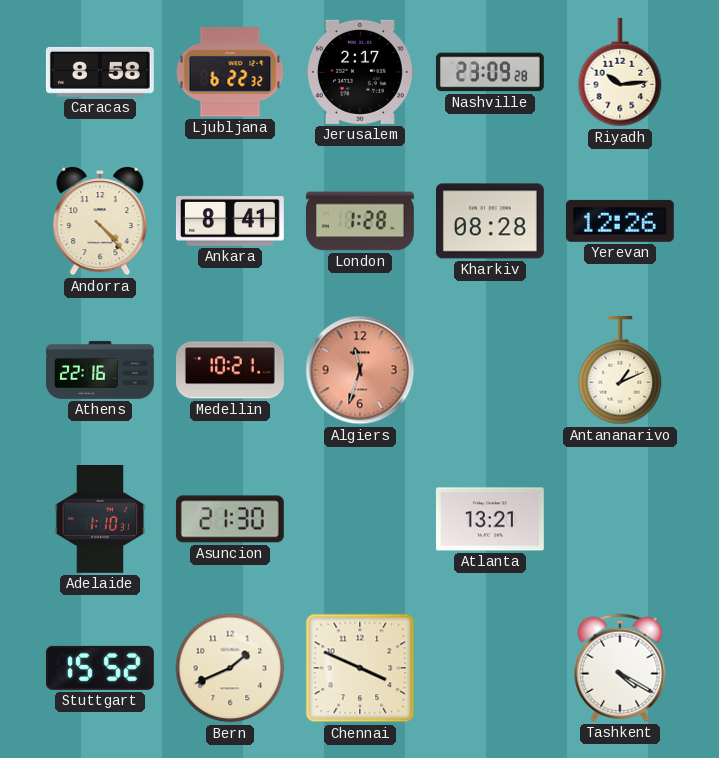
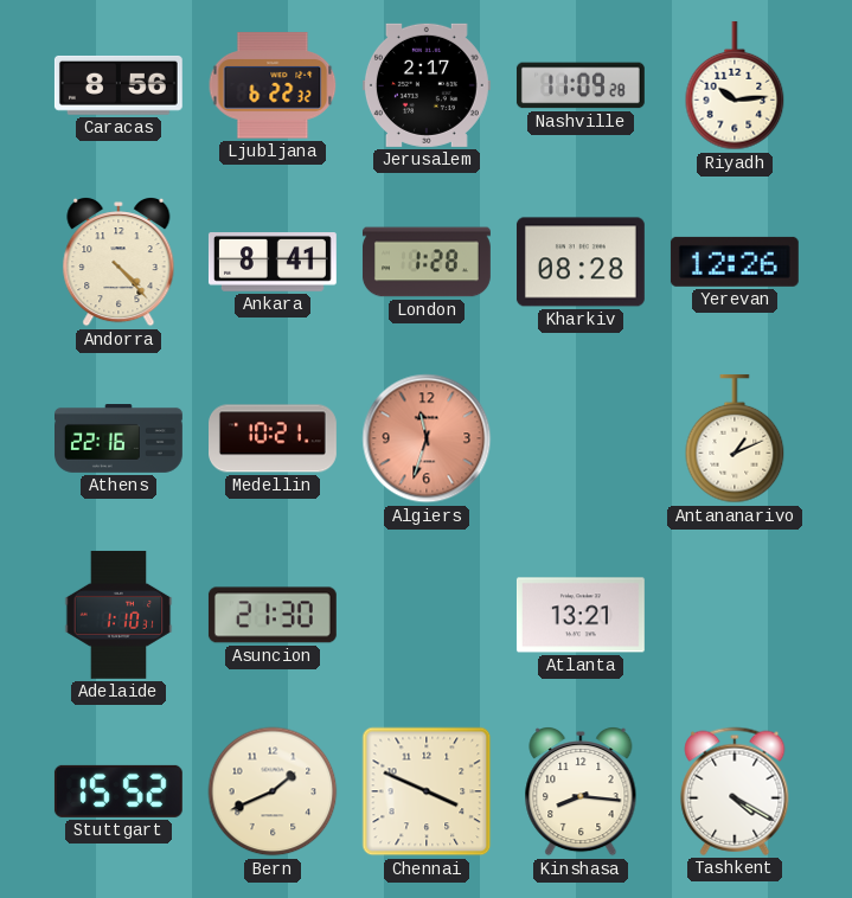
Caracas: 8:58 -> 8:56
Nashville: 23:09 -> 11:09
Kinshasa: none -> 8:16
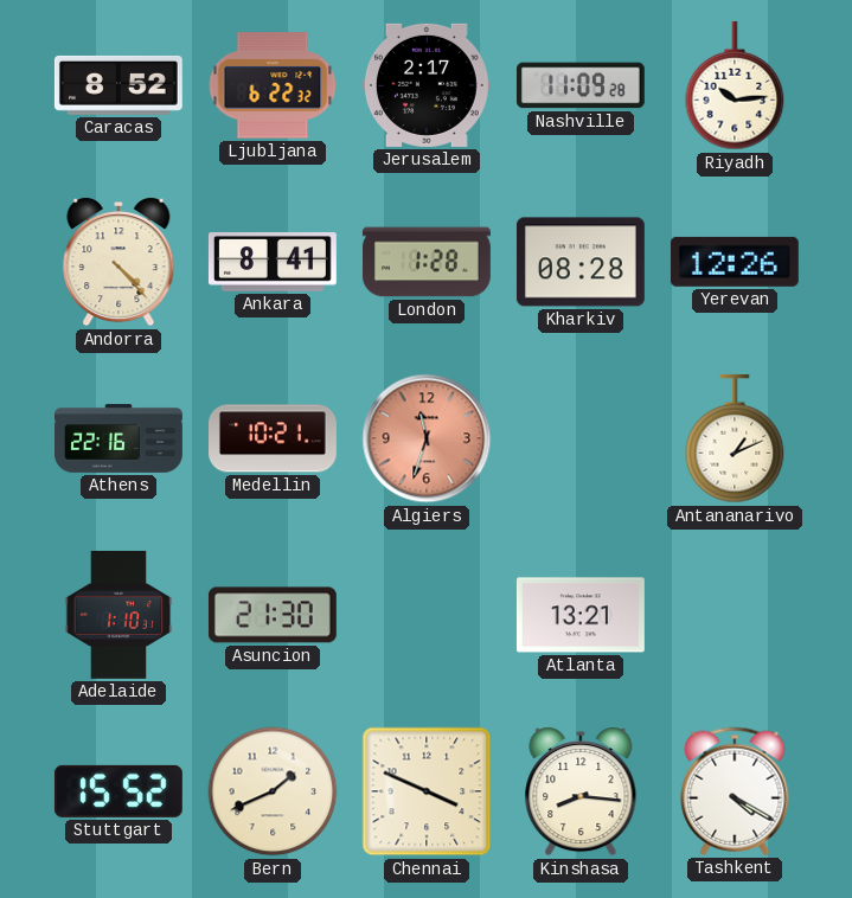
Caracas: 8:56 -> 8:52
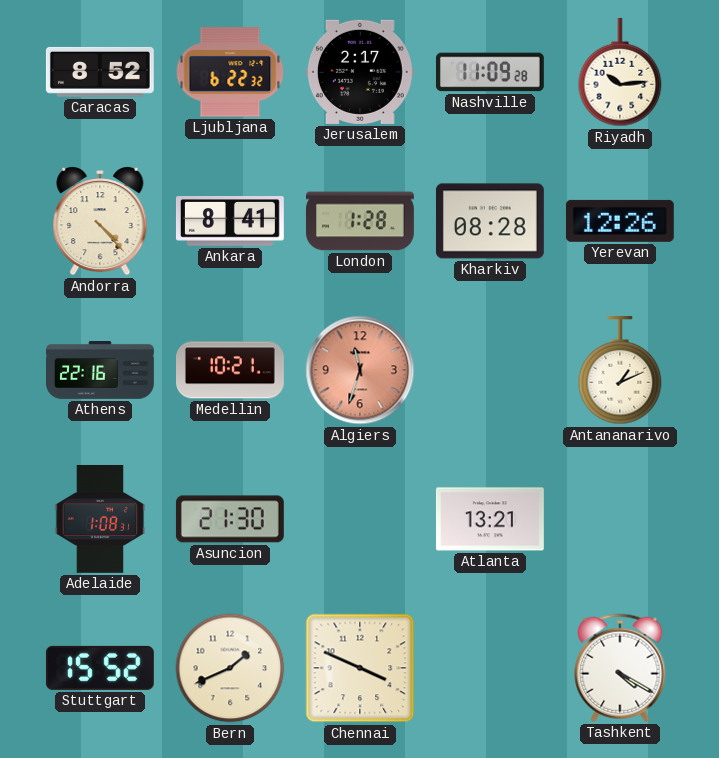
Adelaide: 1:10 -> 1:08
Kinshasa: 8:16 -> none
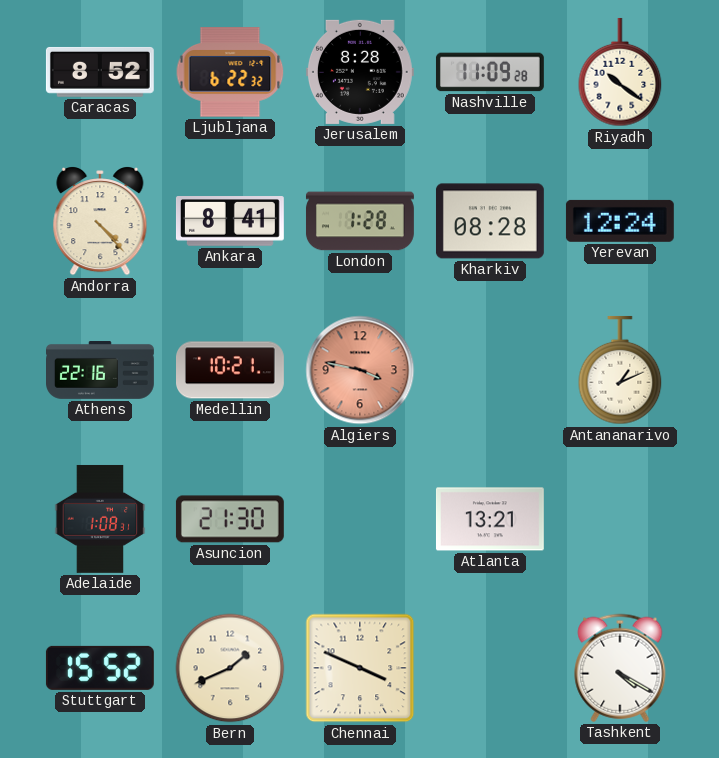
Jerusalem: 2:17 -> 8:28
Riyadh: 10:14 -> 10:21
Yerevan: 12:26 -> 12:24
Algiers: 11:33 -> 3:47
